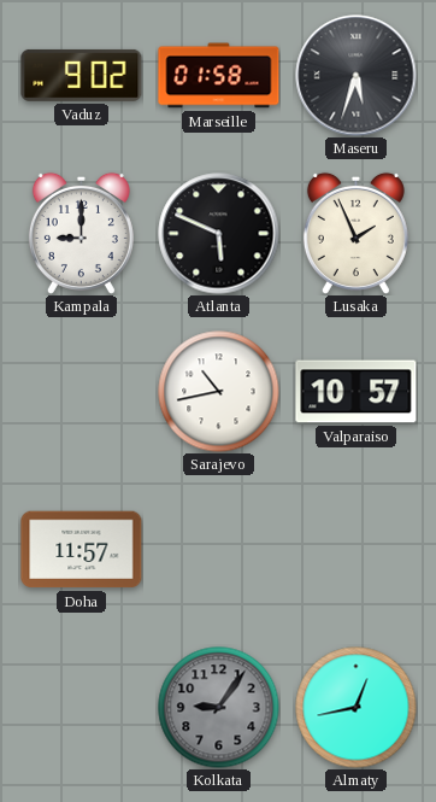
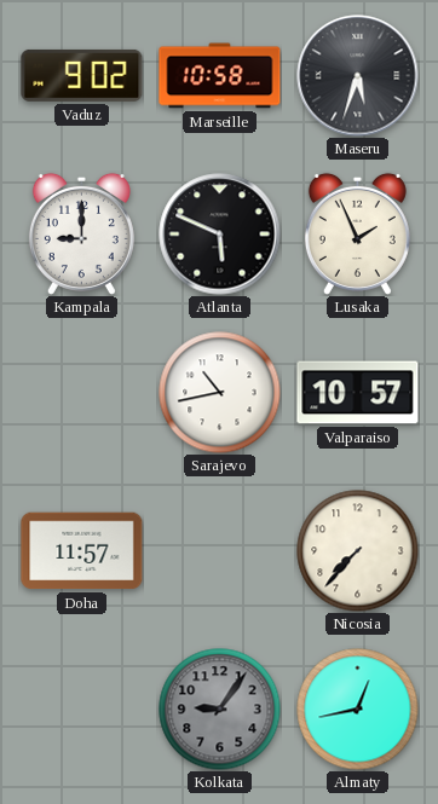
Marseille: 01:58 -> 10:58
Nicosia: none -> 7:37
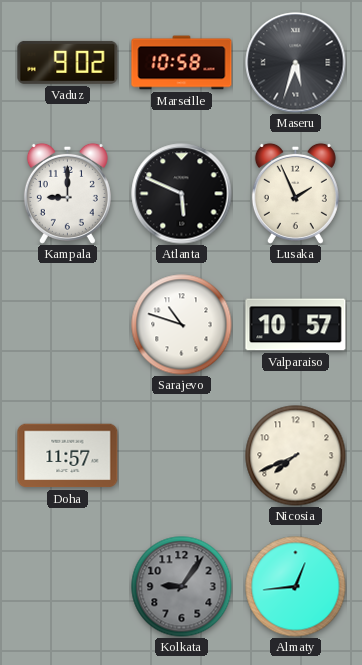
Sarajevo: 10:43 -> 10:48
Nicosia: 7:37 -> 7:41
Almaty: 12:43 -> 12:44
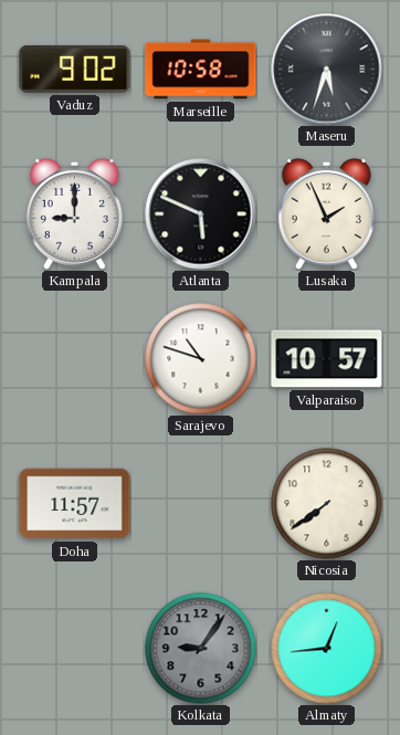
Nicosia: 7:41 -> 7:39
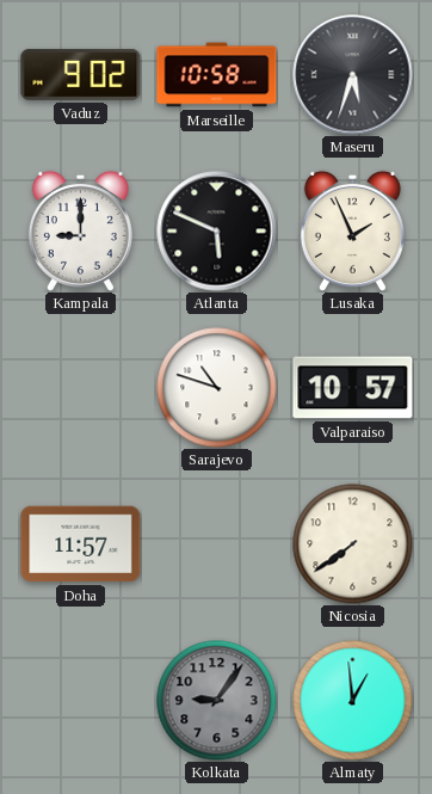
Almaty: 12:44 -> 12:59
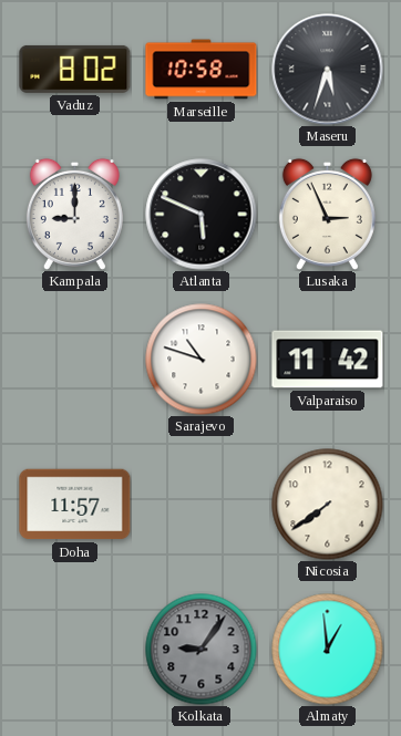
Vaduz: 9:02 -> 8:02
Lusaka: 1:56 -> 2:56
Valparaiso: 10:57 -> 11:42
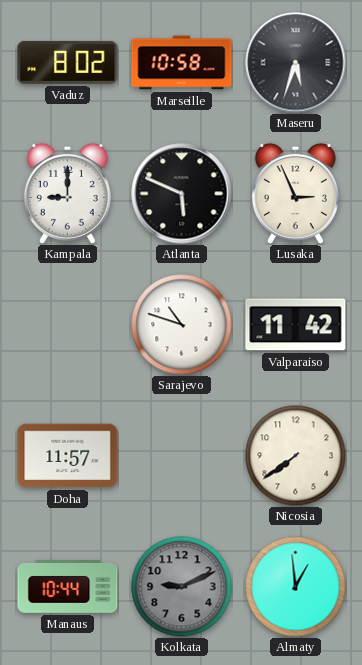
Manaus: none -> 10:44
Kolkata: 9:06 -> 9:11
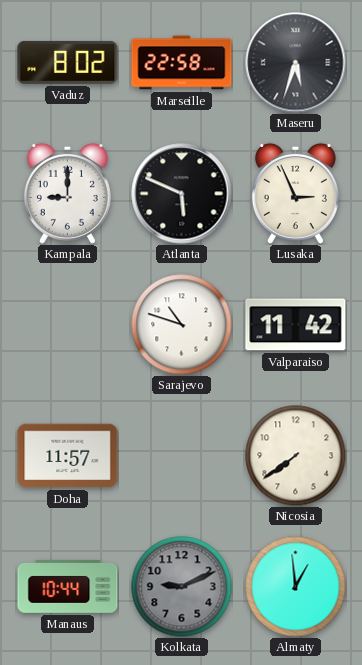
Marseille: 10:58 -> 22:58
